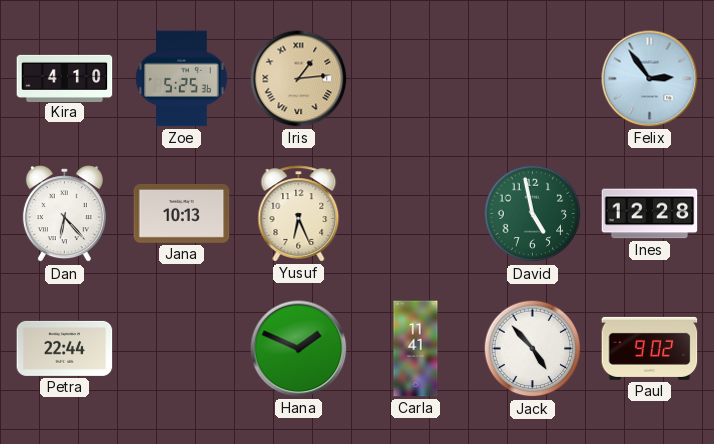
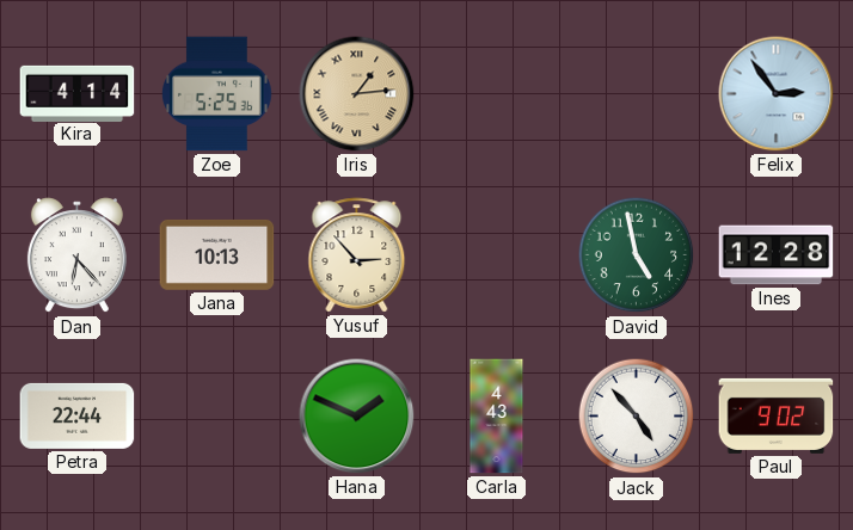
Kira: 4:10 -> 4:14
Yusuf: 6:26 -> 2:53
Carla: 11:41 -> 4:43
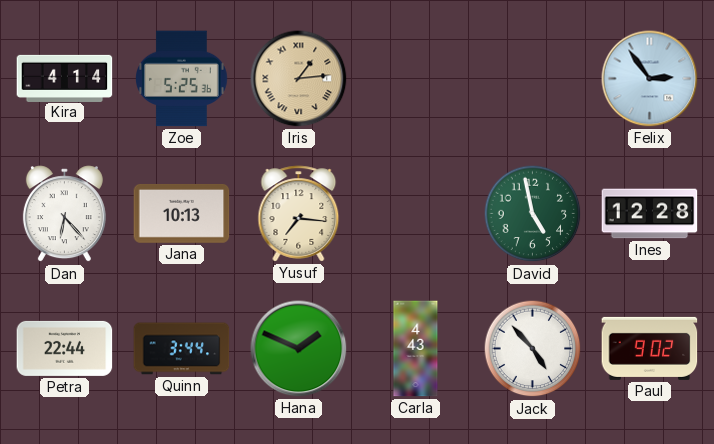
Yusuf: 2:53 -> 7:16
Quinn: none -> 3:44
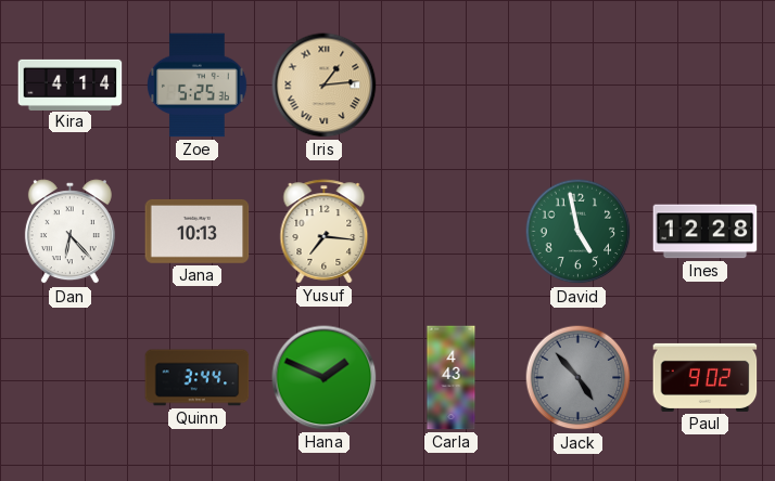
Felix: 2:54 -> none
Petra: 22:44 -> none
Jack dial: white -> grey
